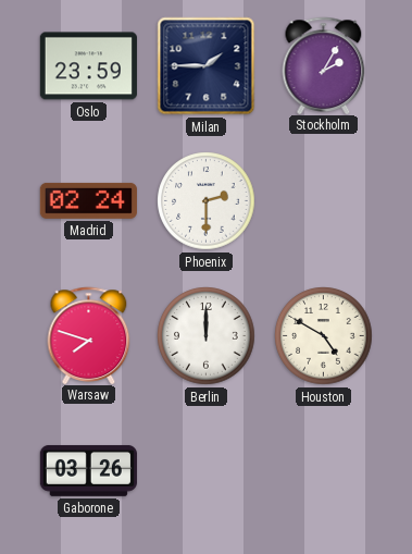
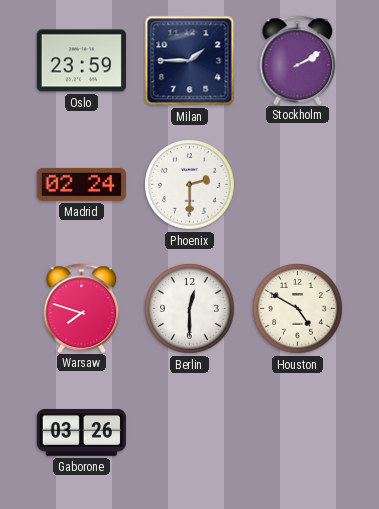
Stockholm: 2:05 -> 2:10
Berlin: 12:00 -> 12:30
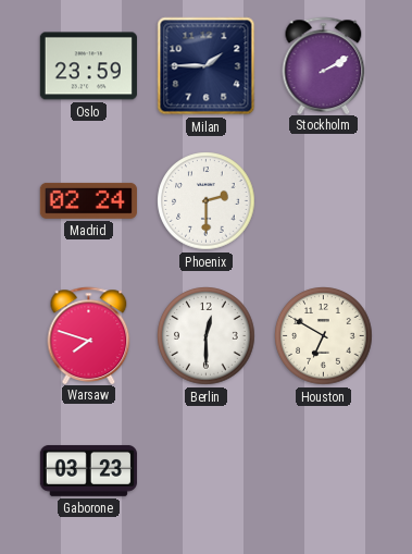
Houston: 4:50 -> 6:50
Gaborone: 03:26 -> 03:23
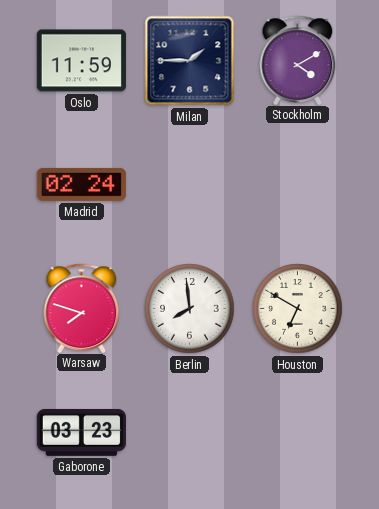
Oslo: 23:59 -> 11:59
Stockholm: 2:10 -> 4:10
Phoenix: 2:30 -> none
Berlin: 12:30 -> 7:59
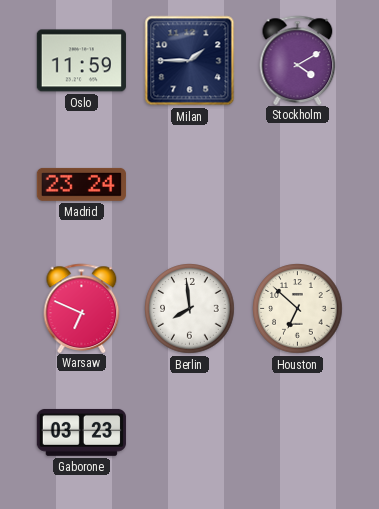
Madrid: 02:24 -> 23:24
Warsaw: 7:48 -> 6:49
Houston: 6:50 -> 6:52
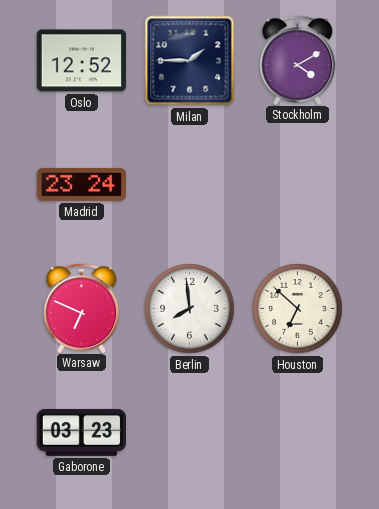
Oslo: 11:59 -> 12:52
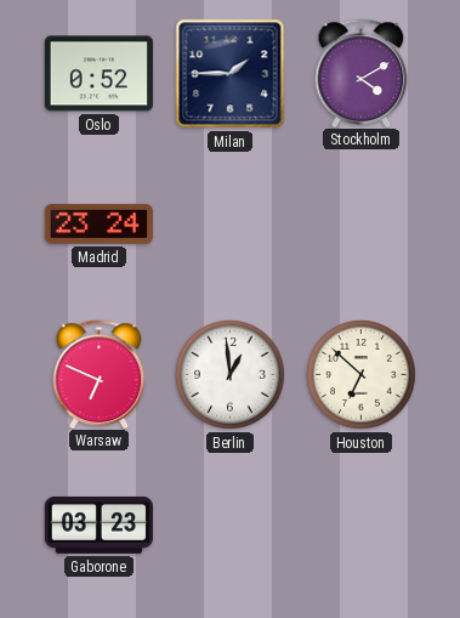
Oslo: 12:52 -> 0:52
Berlin: 7:59 -> 12:59
